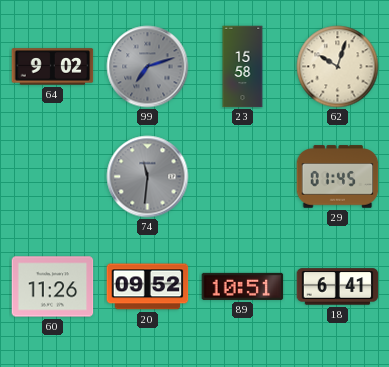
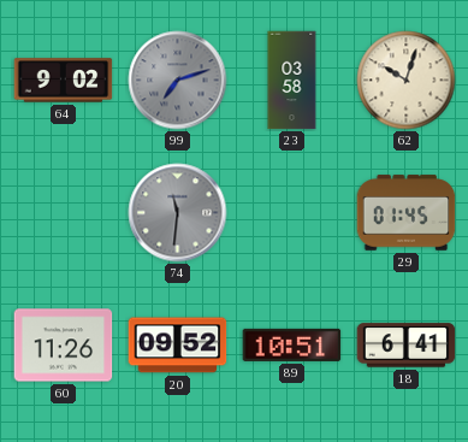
23: 15:58 -> 03:58
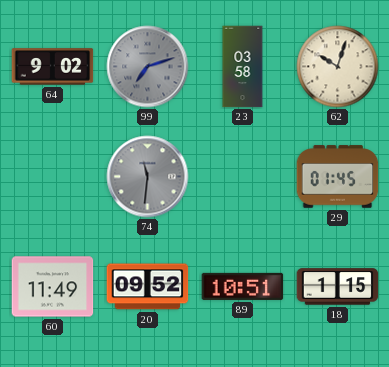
60: 11:26 -> 11:49
18: 6:41 -> 1:15
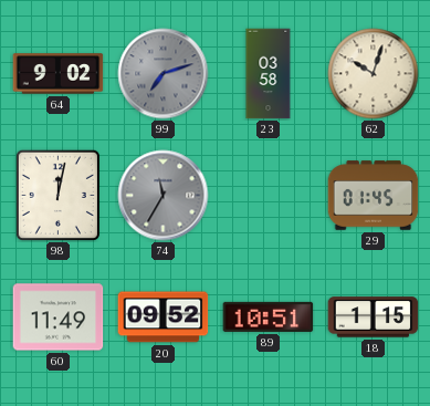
98: none -> 12:02
74: 11:31 -> 11:35
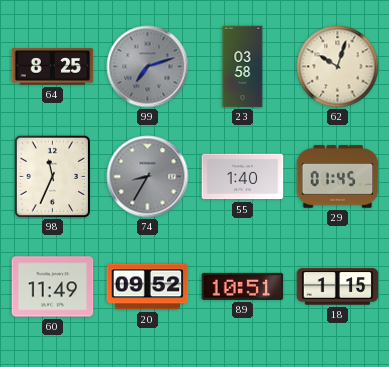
64: 9:02 -> 8:25
98: 12:02 -> 11:34
74: 11:35 -> 8:35
55: none -> 1:40
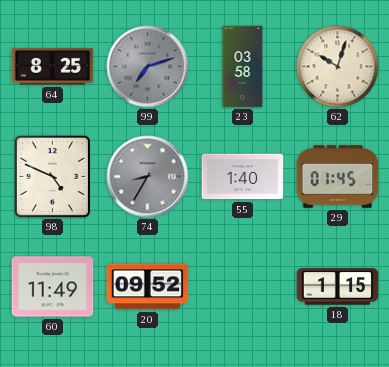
98: 11:34 -> 4:49
89: 10:51 -> none
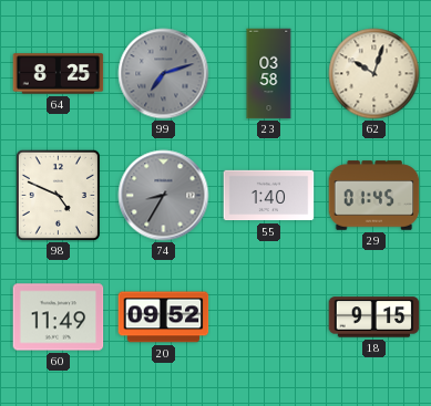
18: 1:15 -> 9:15
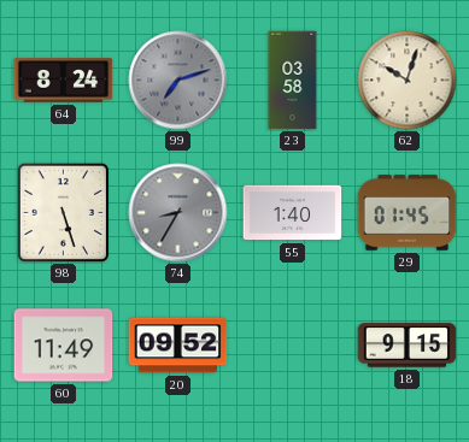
64: 8:25 -> 8:24
98: 4:49 -> 5:27
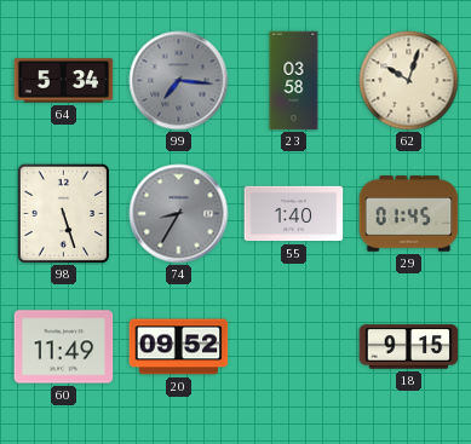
64: 8:24 -> 5:34
99: 7:12 -> 7:16
